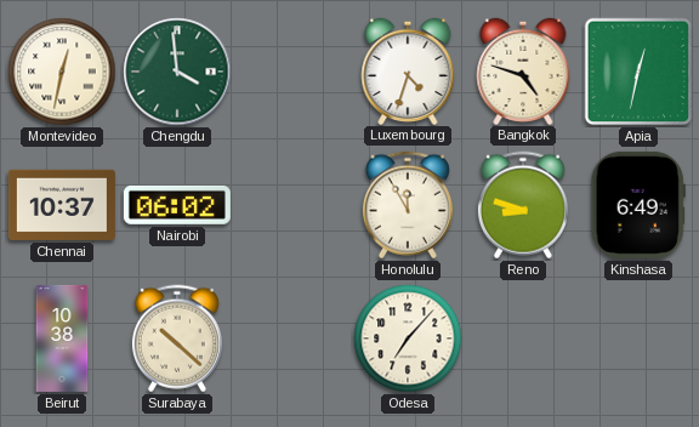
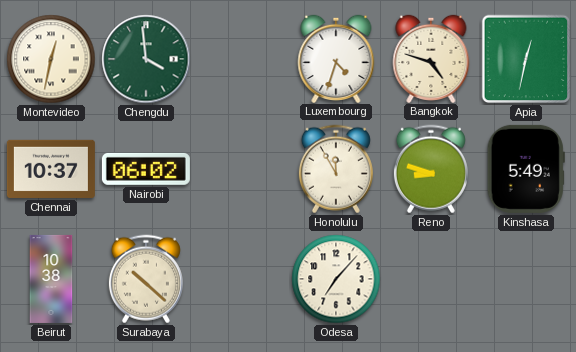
Kinshasa: 6:49 -> 5:49
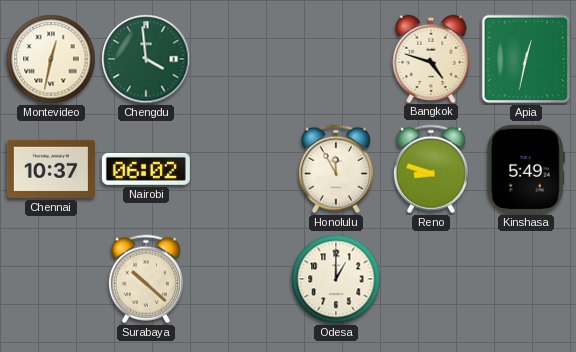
Luxembourg: 4:33 -> none
Beirut: 10:38 -> none
Odesa: 7:07 -> 1:00
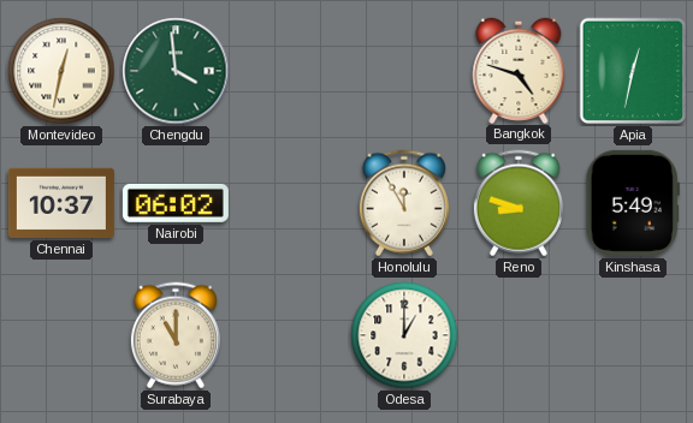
Surabaya: 10:22 -> 11:00
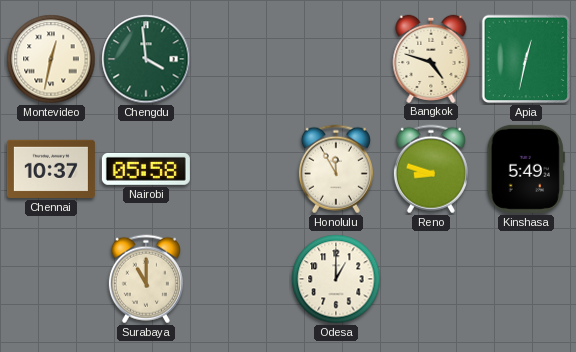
Nairobi: 06:02 -> 05:58
